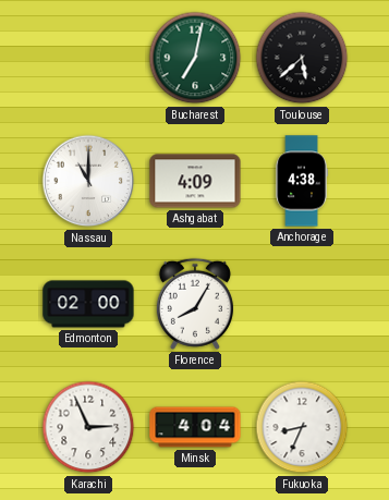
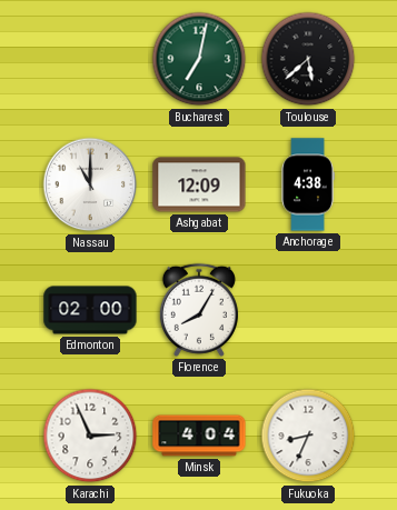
Ashgabat: 4:09 -> 12:09
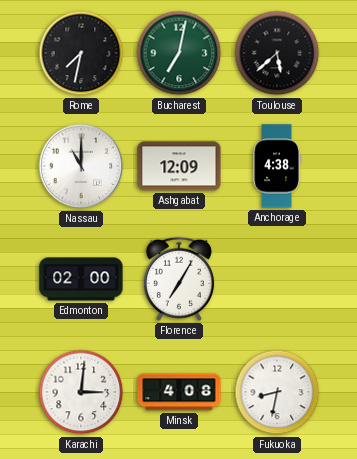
Rome: none -> 7:32
Florence: 8:05 -> 7:05
Karachi: 2:56 -> 3:01
Minsk: 4:04 -> 4:08
Fukuoka: 8:34 -> 8:32
